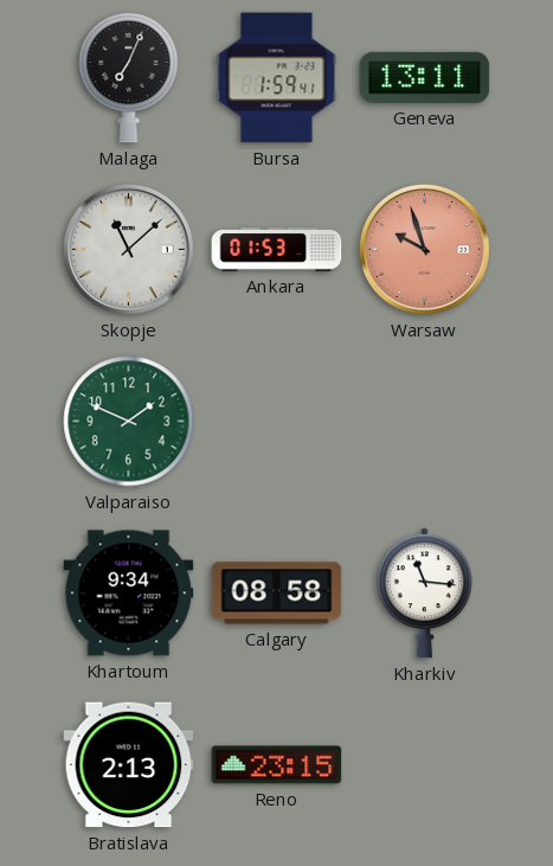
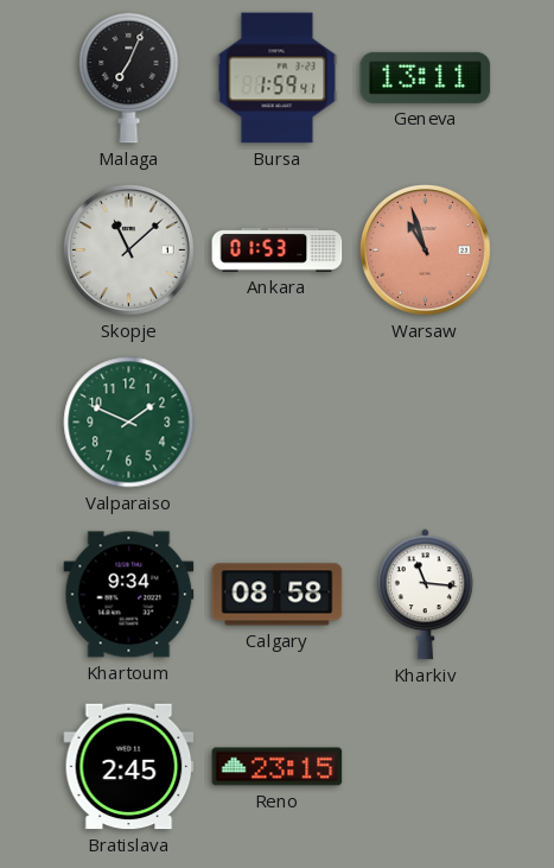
Warsaw: 9:57 -> 10:57
Bratislava: 2:13 -> 2:45
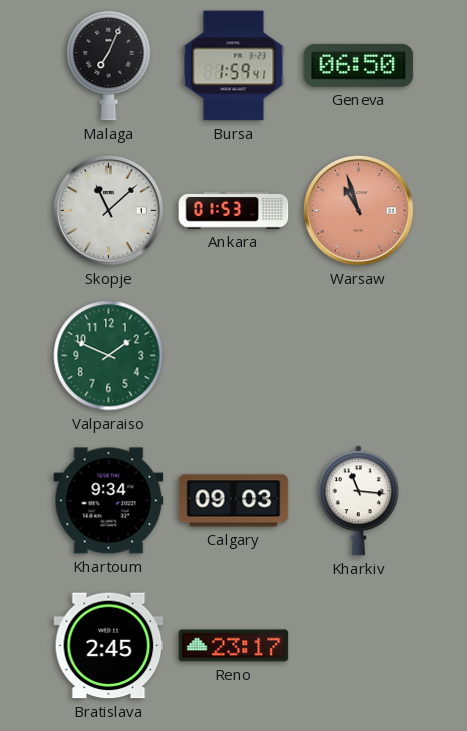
Geneva: 13:11 -> 06:50
Calgary: 08:58 -> 09:03
Reno: 23:15 -> 23:17
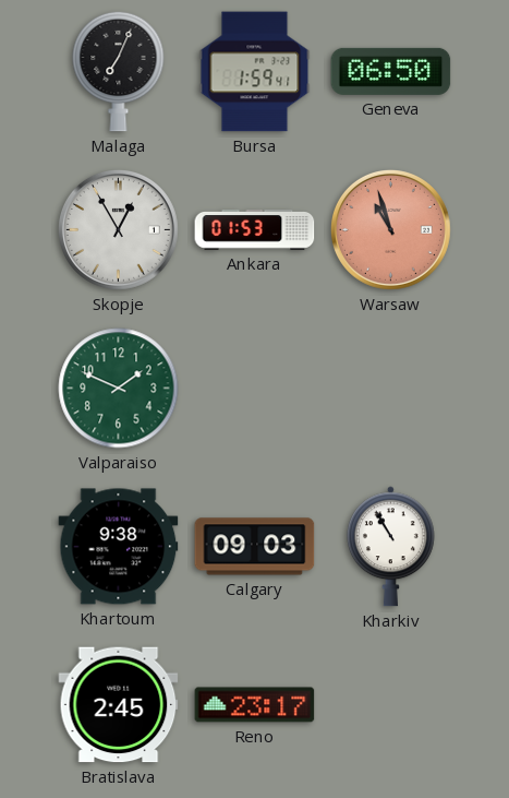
Skopje: 11:08 -> 12:55
Khartoum: 9:34 -> 9:38
Kharkiv: 11:16 -> 10:55
